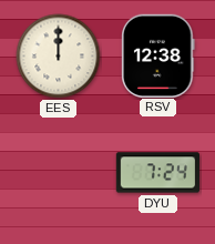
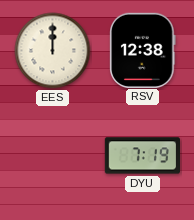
DYU: 7:24 -> 7:19
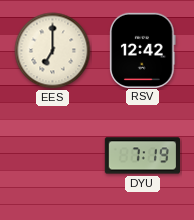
EES: 12:00 -> 7:00
RSV: 12:38 -> 12:42
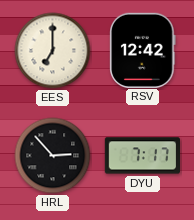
HRL: none -> 2:53
DYU: 7:19 -> 7:17
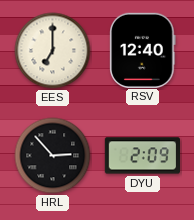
RSV: 12:42 -> 12:40
DYU: 7:17 -> 2:09
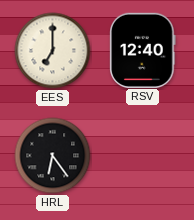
HRL: 2:53 -> 6:24
DYU: 2:09 -> none
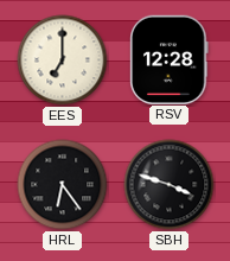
RSV: 12:40 -> 12:28
SBH: none -> 3:48
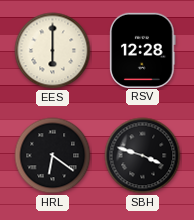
EES: 7:00 -> 6:00
HRL: 6:24 -> 6:21
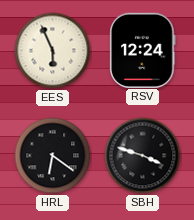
EES: 6:00 -> 5:56
RSV: 12:28 -> 12:24
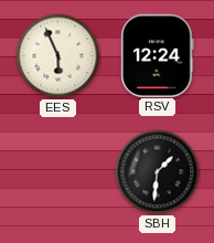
HRL: 6:21 -> none
SBH: 3:48 -> 1:31
